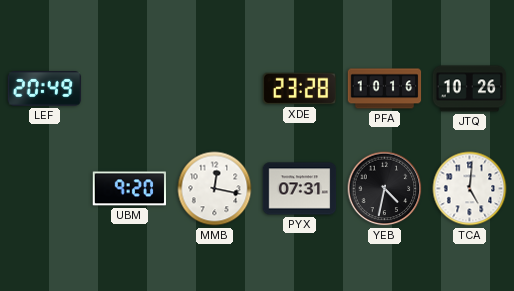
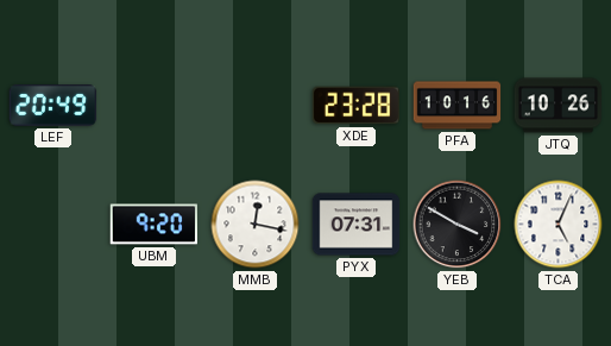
YEB: 4:32 -> 3:50
TCA: 5:01 -> 5:04
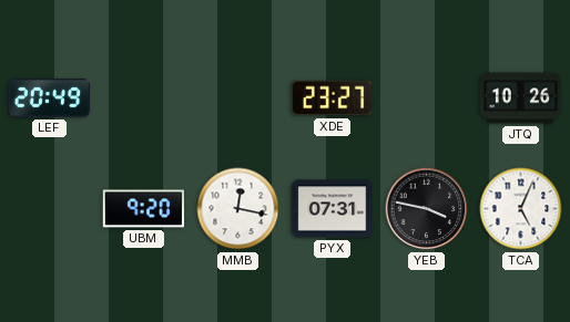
XDE: 23:28 -> 23:27
PFA: 10:16 -> none
YEB: 3:50 -> 3:47
